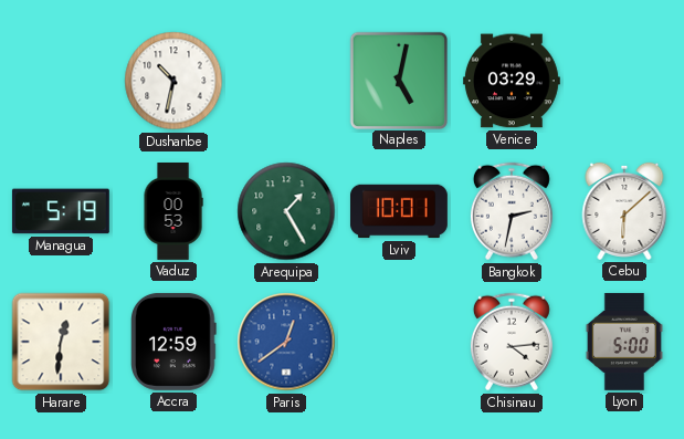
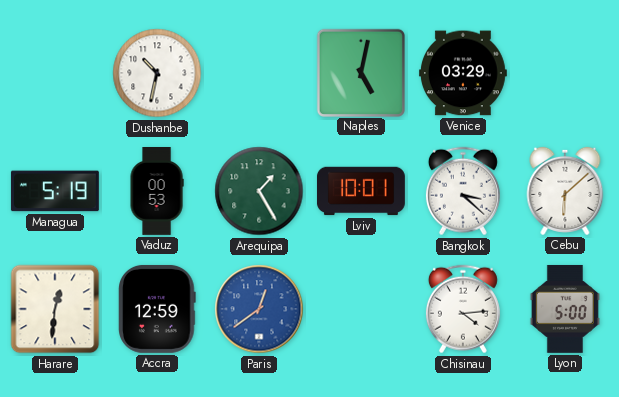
Bangkok: 2:32 -> 3:22
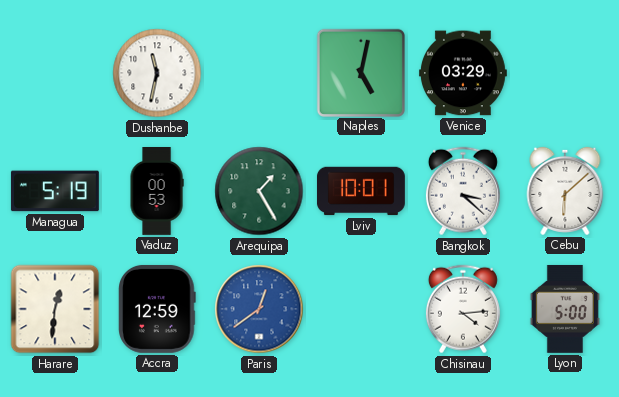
Dushanbe: 10:32 -> 11:32
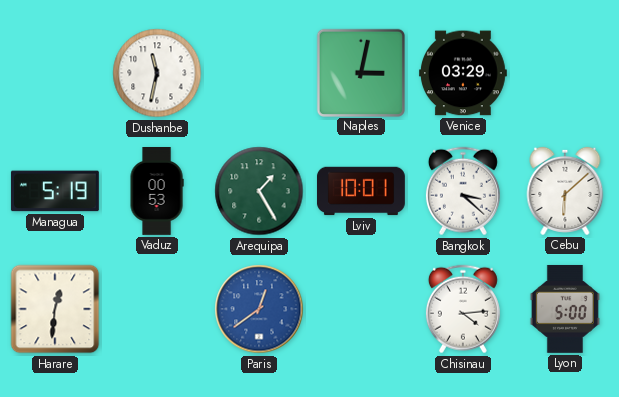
Naples: 5:02 -> 3:02
Accra: 12:59 -> none
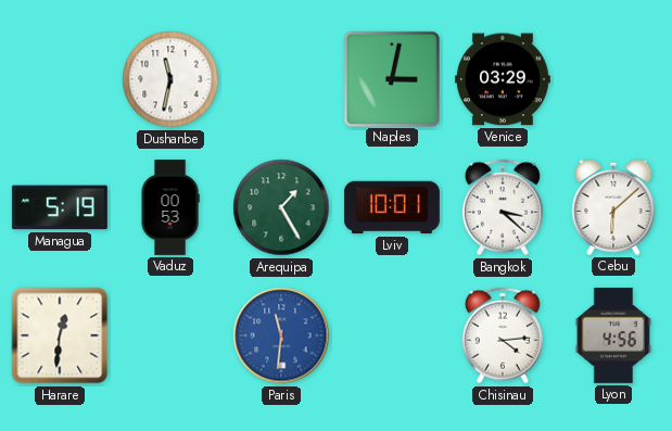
Paris: 12:39 -> 11:31
Lyon: 5:00 -> 4:56
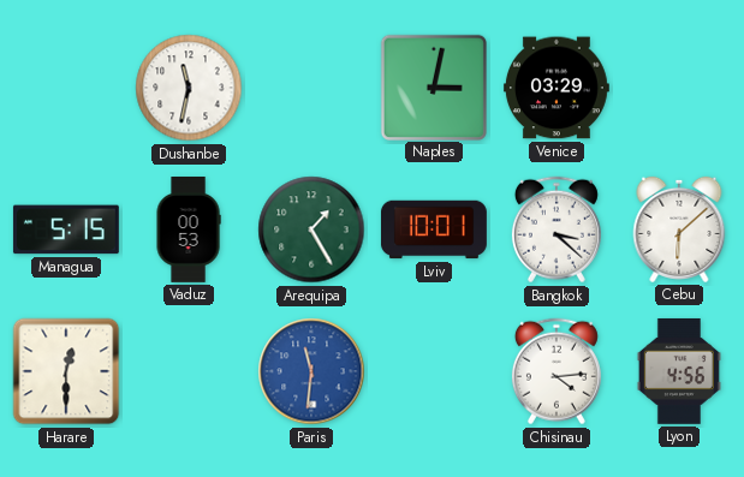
Managua: 5:19 -> 5:15
Harare: 12:31 -> 12:30
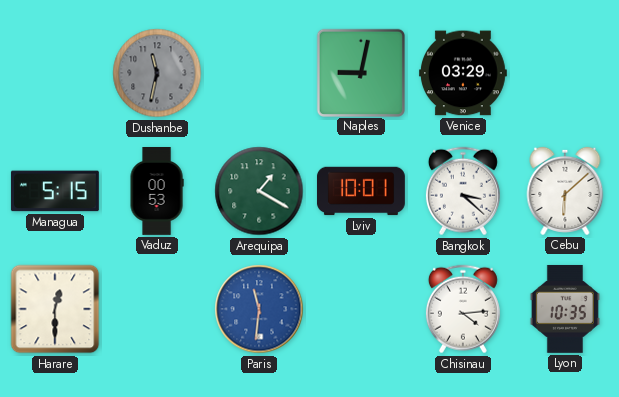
Dushanbe dial: white -> grey
Naples: 3:02 -> 9:02
Arequipa: 1:25 -> 1:20
Lyon: 4:56 -> 10:35
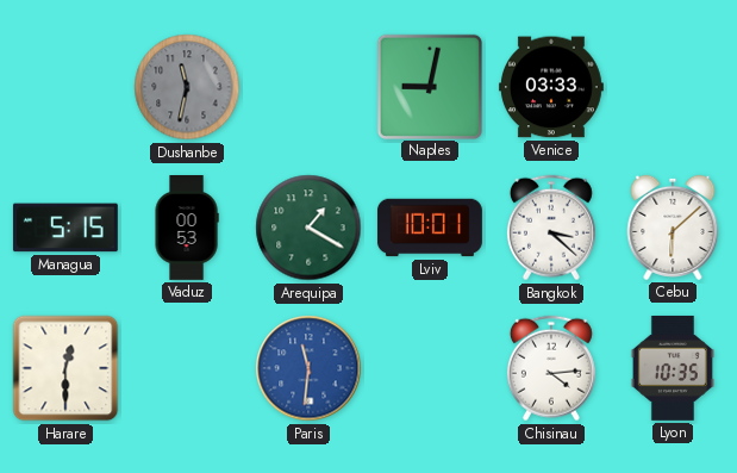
Venice: 03:29 -> 03:33
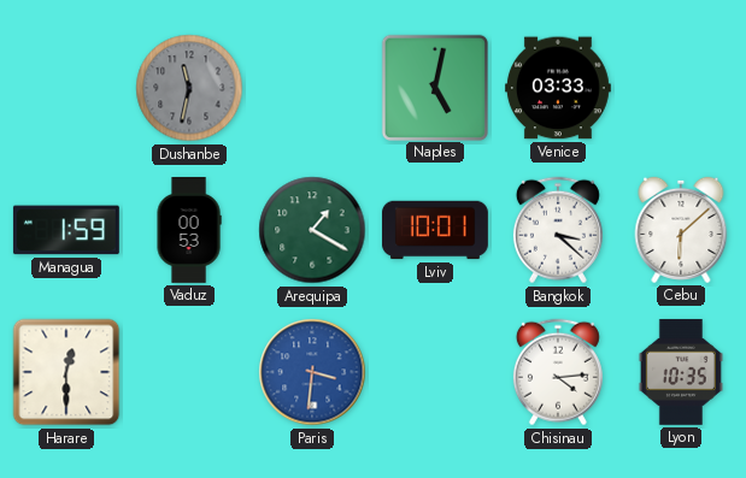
Naples: 9:02 -> 5:02
Managua: 5:15 -> 1:59
Paris: 11:31 -> 3:31
